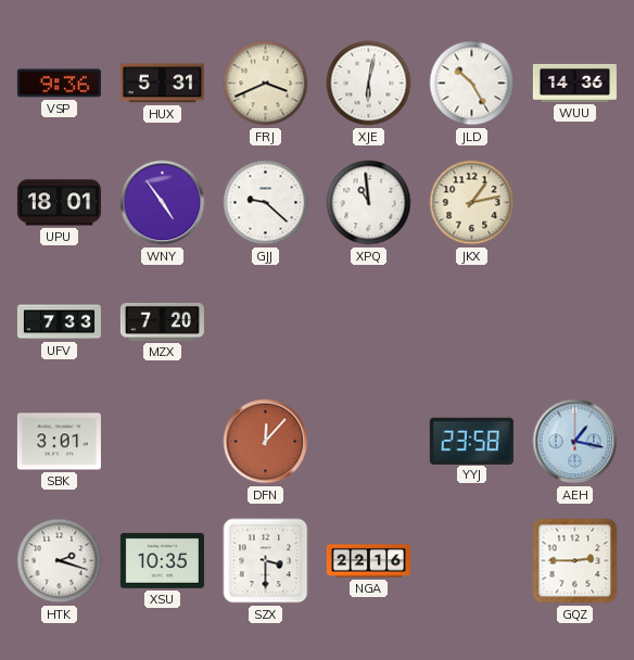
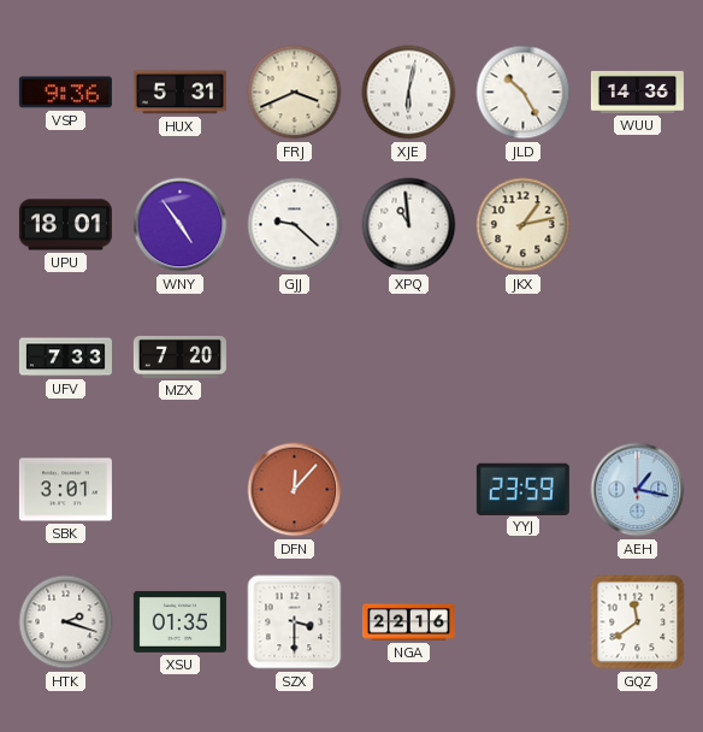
YYJ: 23:58 -> 23:59
XSU: 10:35 -> 01:35
GQZ: 2:45 -> 11:39
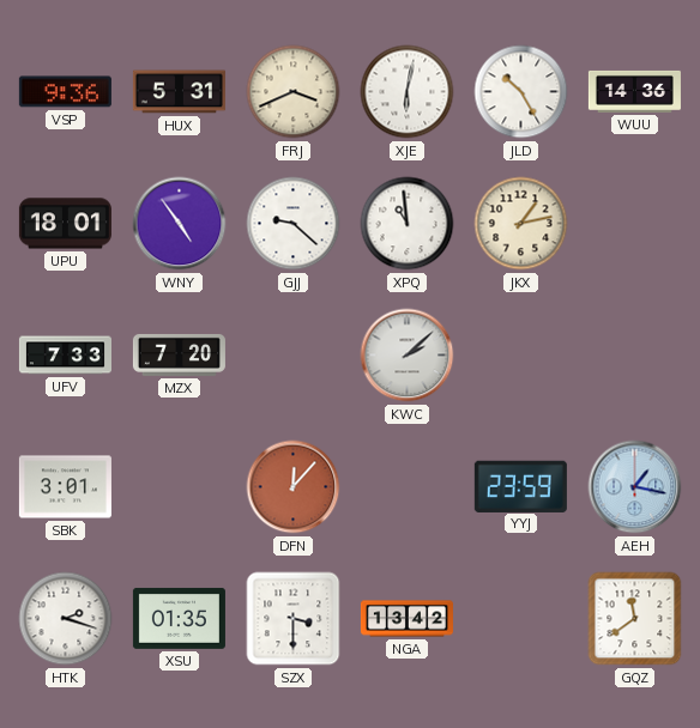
KWC: none -> 2:08
NGA: 22:16 -> 13:42
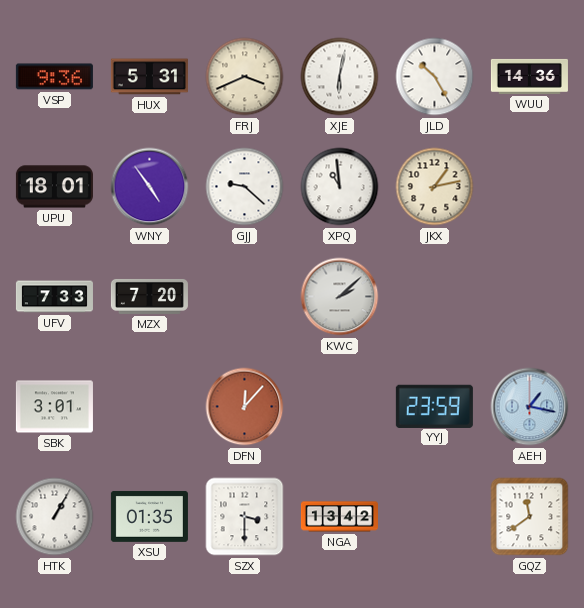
HTK: 2:18 -> 1:05
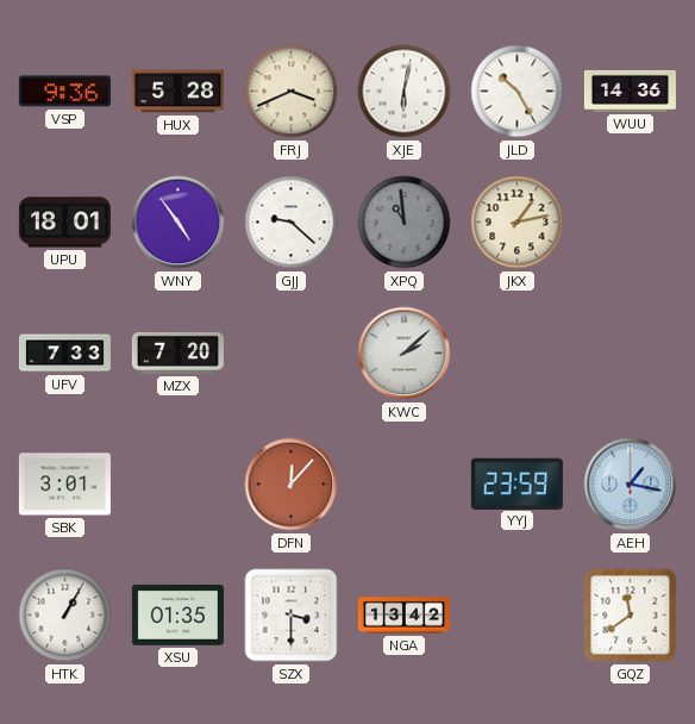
HUX: 5:31 -> 5:28
XPQ dial: white -> grey
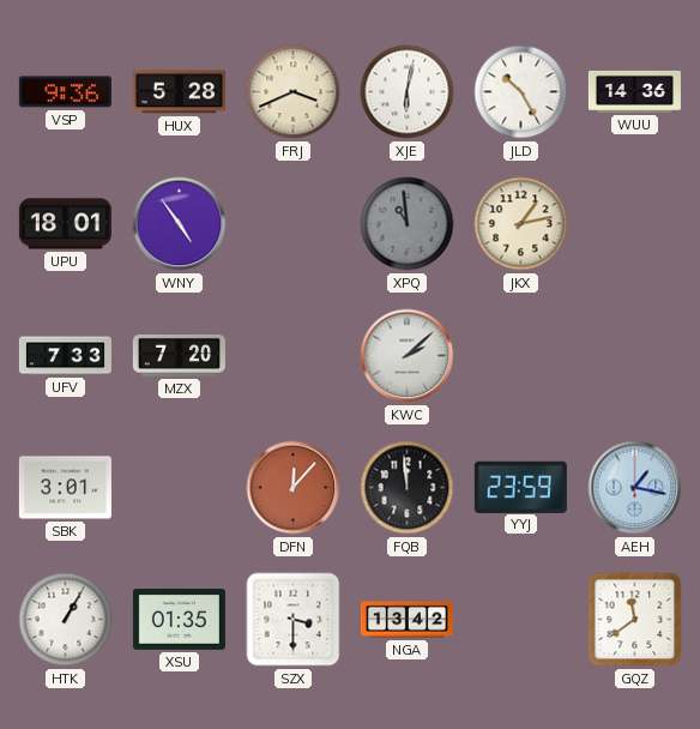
GJJ: 9:22 -> none
FQB: none -> 11:59
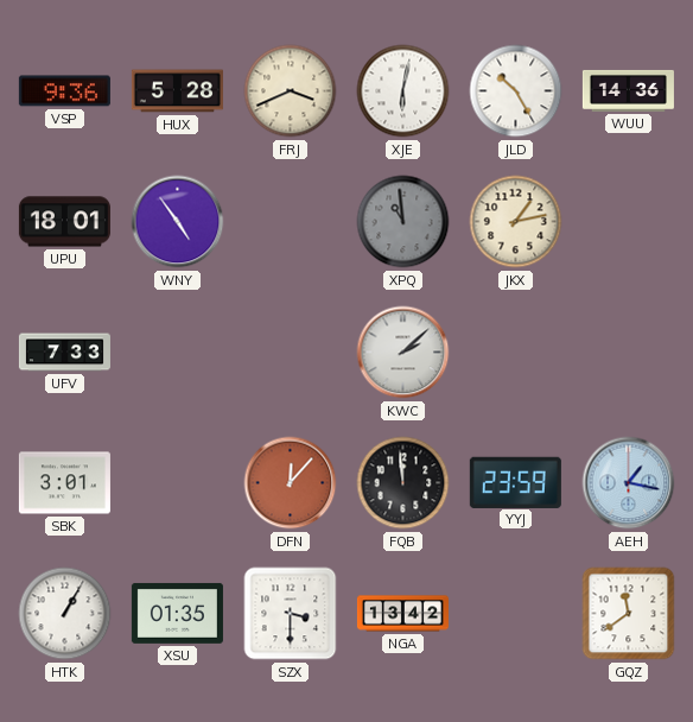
MZX: 7:20 -> none
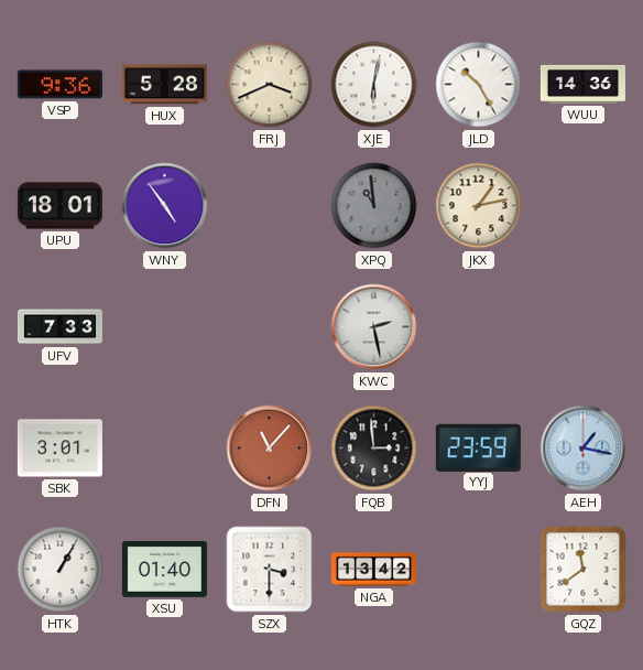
KWC: 2:08 -> 2:28
DFN: 12:07 -> 11:07
FQB: 11:59 -> 2:59
XSU: 01:35 -> 01:40
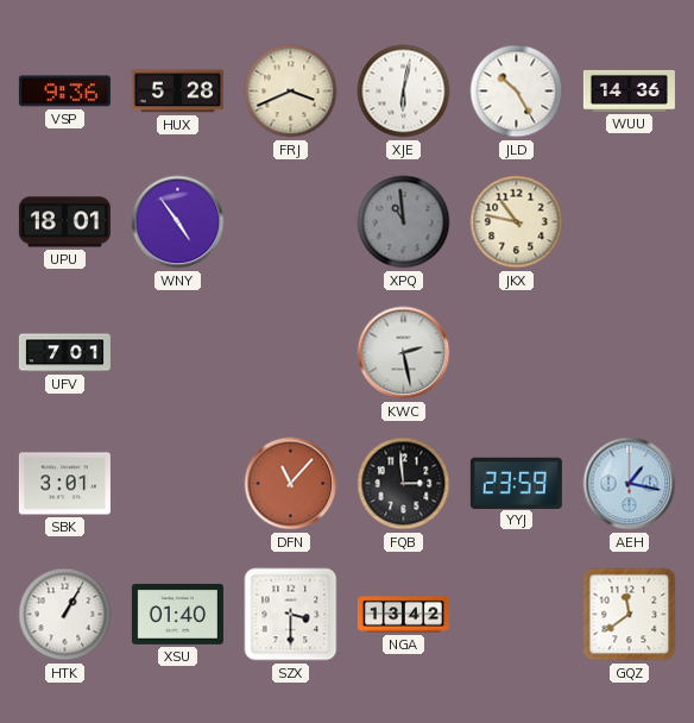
JKX: 1:13 -> 10:47
UFV: 7:33 -> 7:01
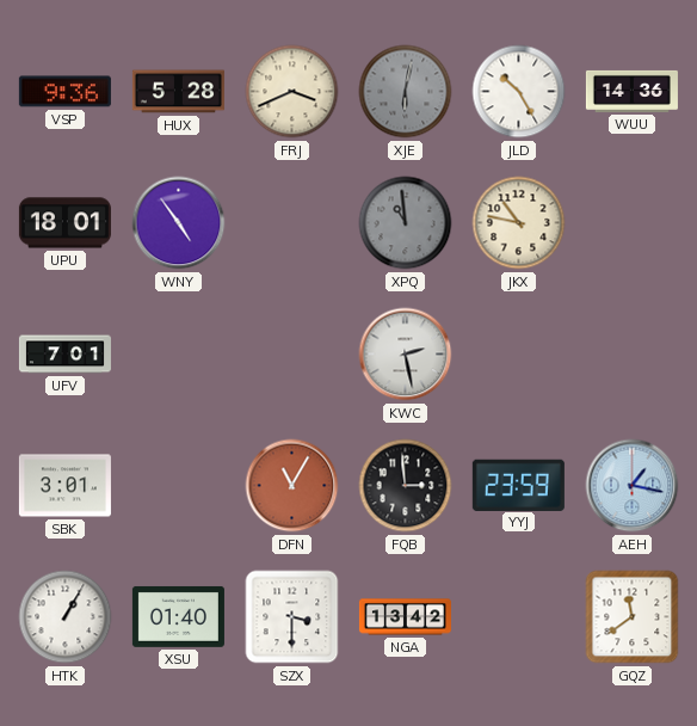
XJE dial: white -> grey
DFN: 11:07 -> 11:05
